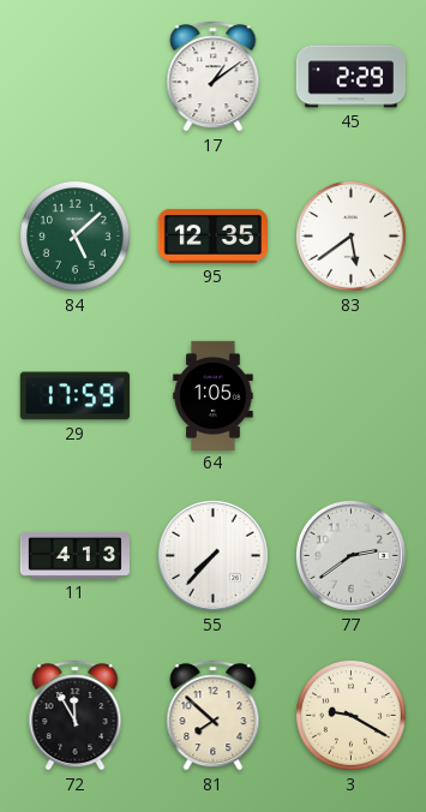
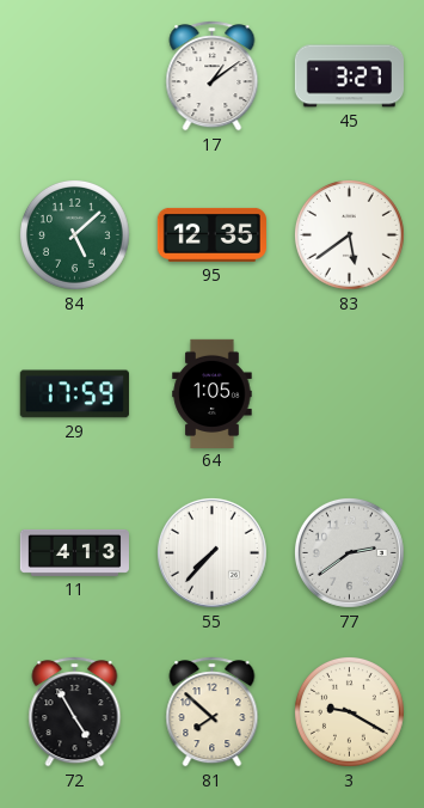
45: 2:29 -> 3:27
72: 11:55 -> 4:55
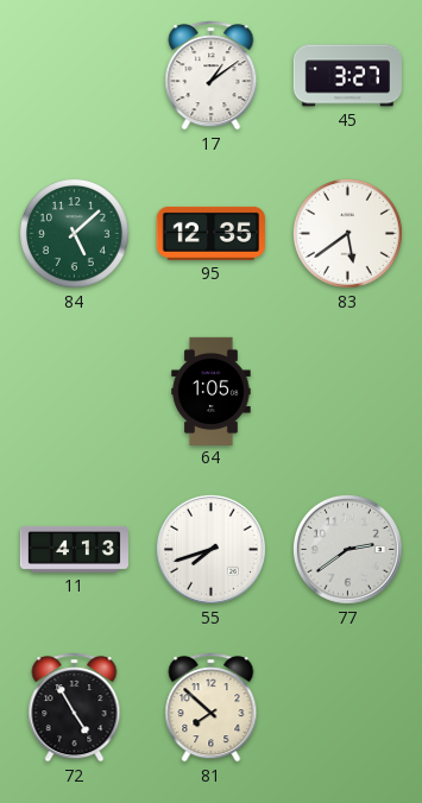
29: 17:59 -> none
55: 7:37 -> 7:42
3: 9:20 -> none
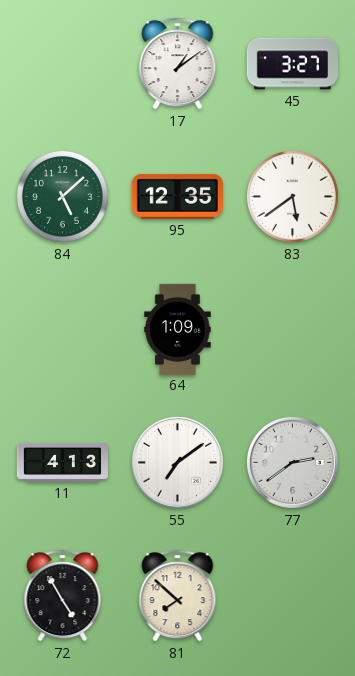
64: 1:05 -> 1:09
55: 7:42 -> 7:09
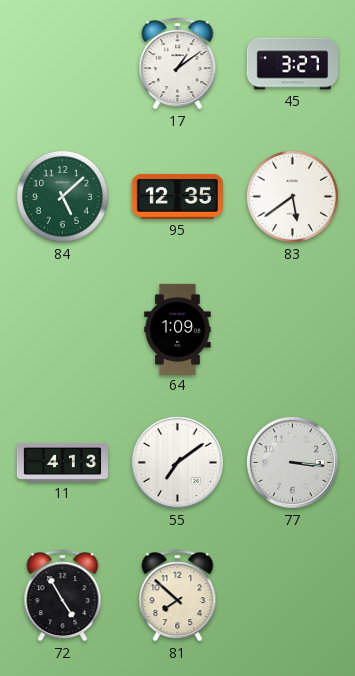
77: 2:39 -> 3:16
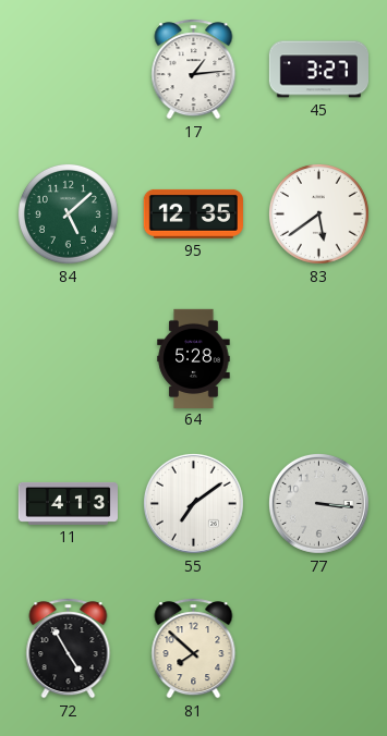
17: 1:09 -> 1:14
64: 1:09 -> 5:28
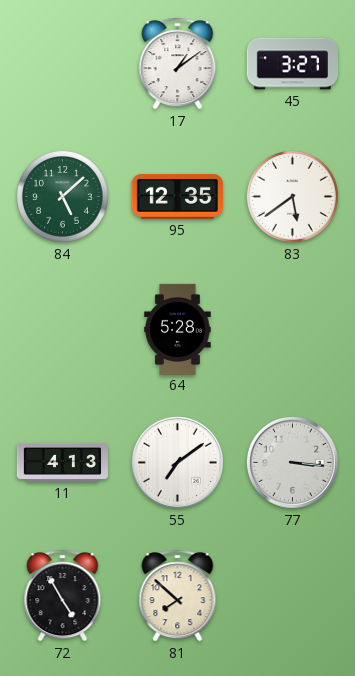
17: 1:14 -> 1:09
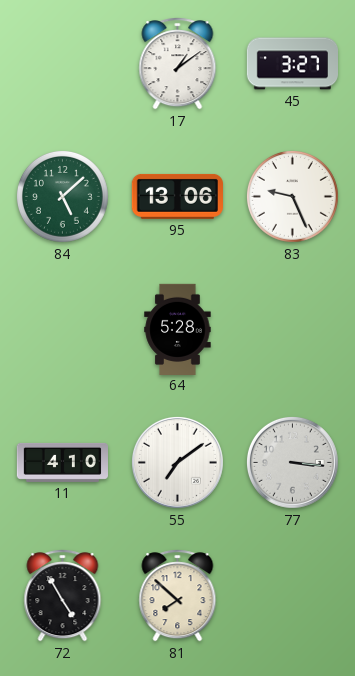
95: 12:35 -> 13:06
83: 5:39 -> 9:26
11: 4:13 -> 4:10
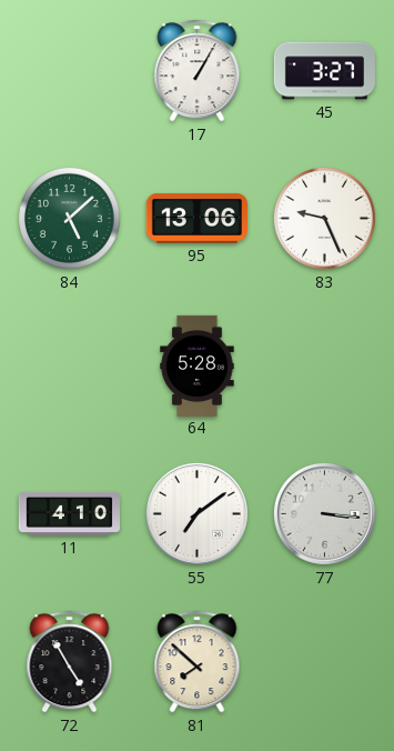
17: 1:09 -> 1:05
